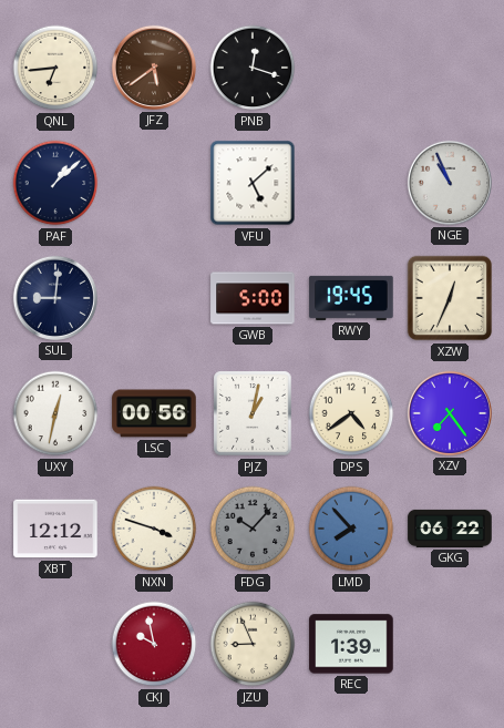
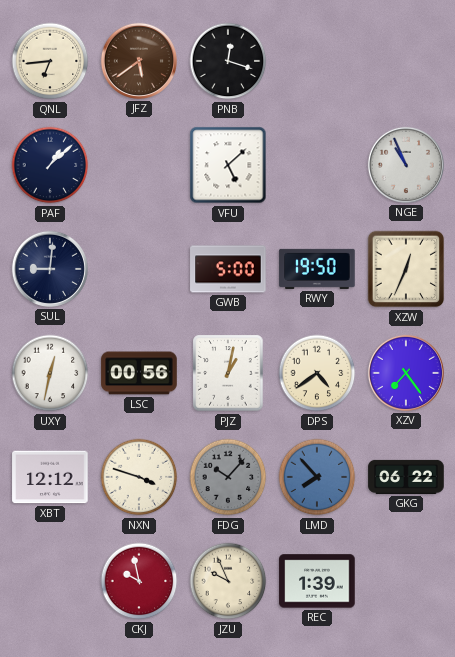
RWY: 19:45 -> 19:50
JZU: 8:56 -> 9:56
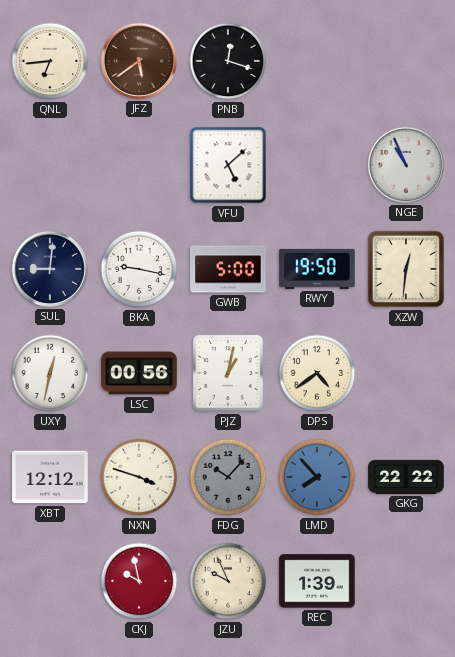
PAF: 1:08 -> none
BKA: none -> 9:17
XZW: 12:34 -> 12:31
XZV: 7:24 -> none
GKG: 06:22 -> 22:22
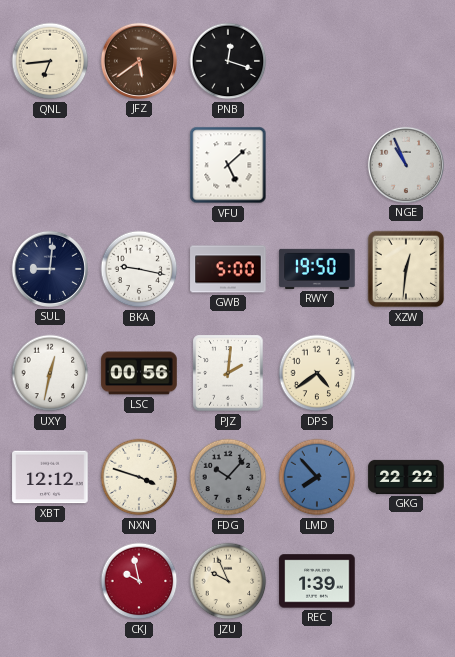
PJZ: 1:02 -> 2:01
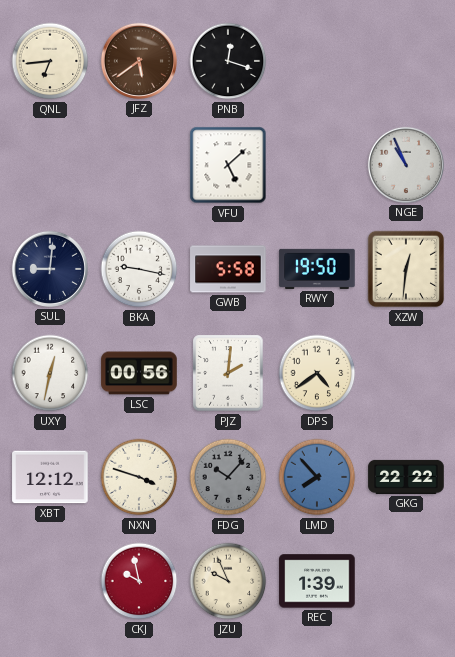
GWB: 5:00 -> 5:58
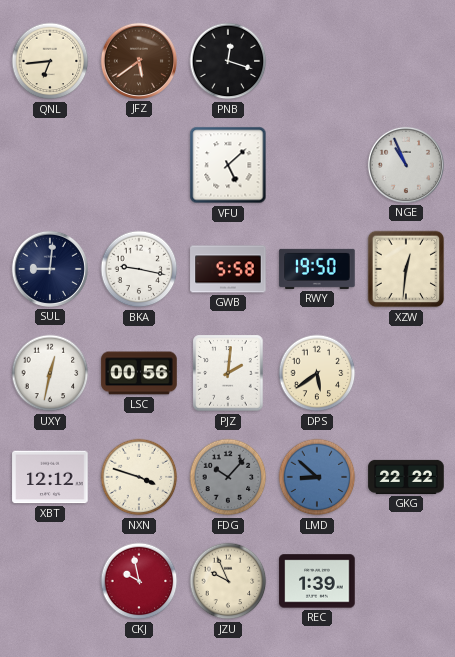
DPS: 4:39 -> 5:39
LMD: 7:53 -> 8:52
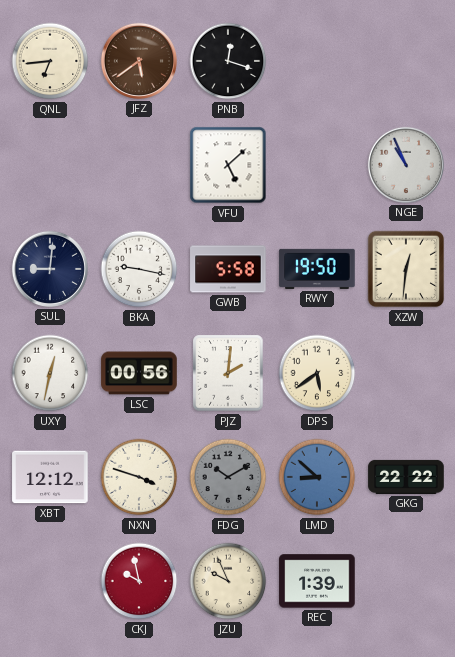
FDG: 10:07 -> 10:10
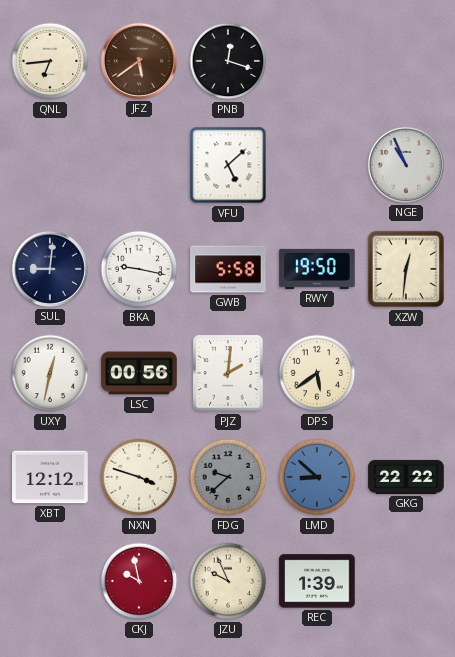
FDG: 10:10 -> 9:38
